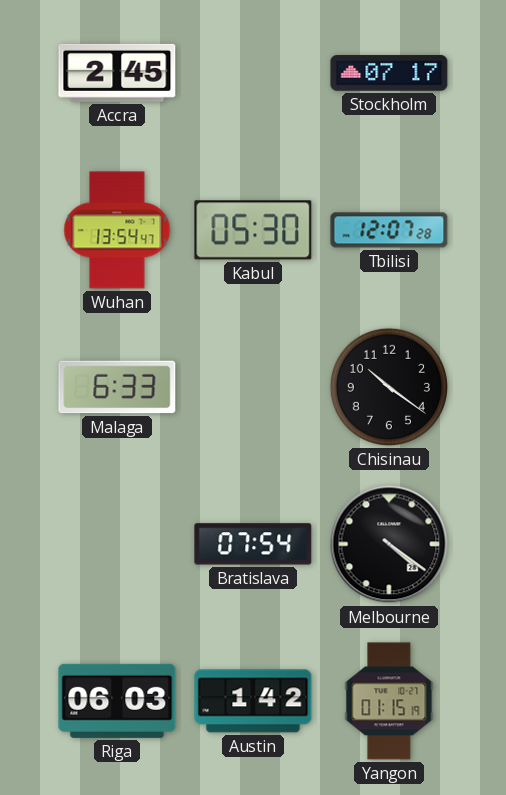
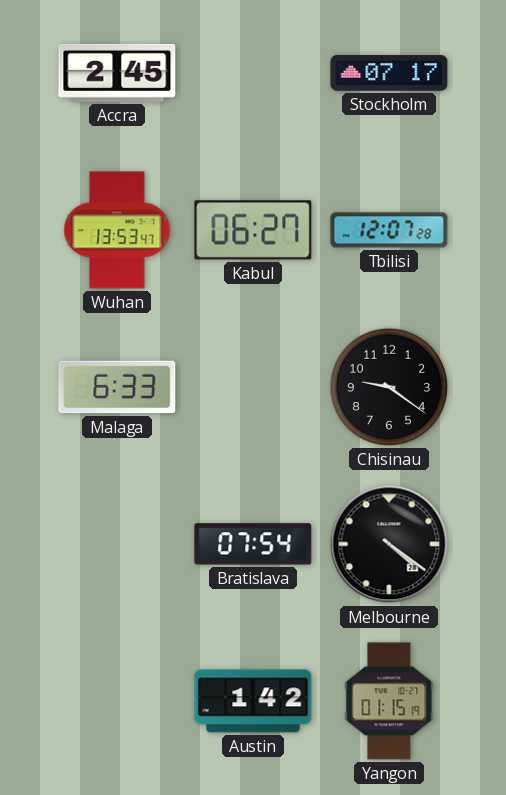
Wuhan: 13:54 -> 13:53
Kabul: 05:30 -> 06:27
Chisinau: 10:21 -> 9:21
Riga: 06:03 -> none
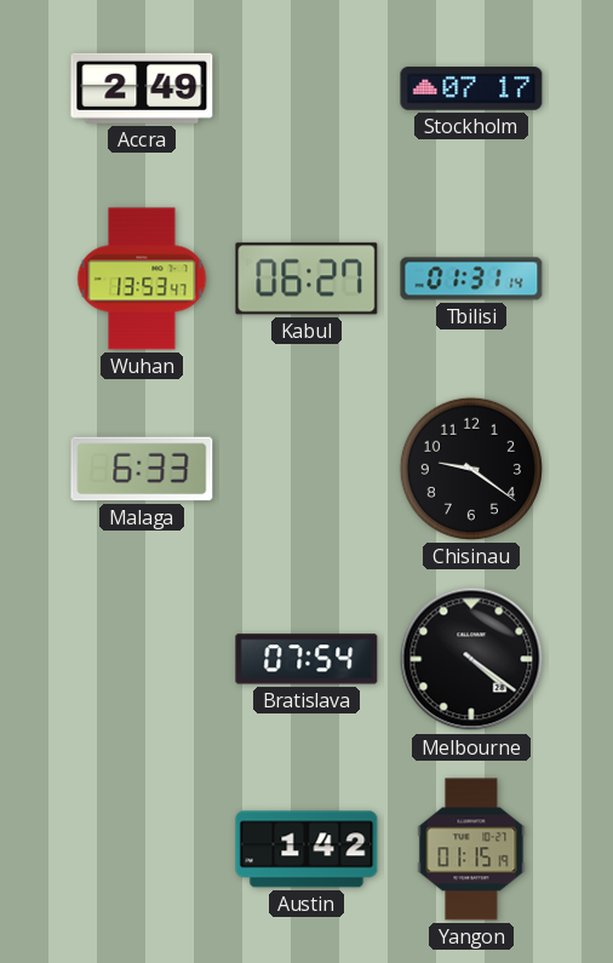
Accra: 2:45 -> 2:49
Tbilisi: 12:07 -> 01:31
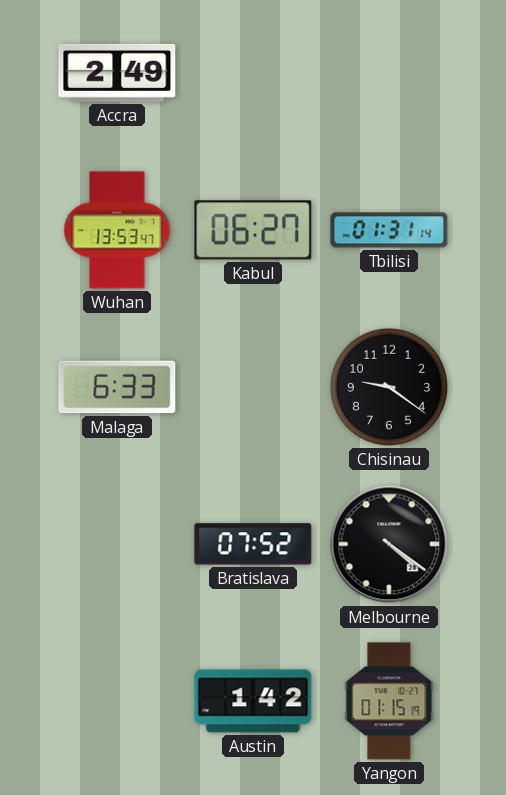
Stockholm: 07:17 -> none
Bratislava: 07:54 -> 07:52
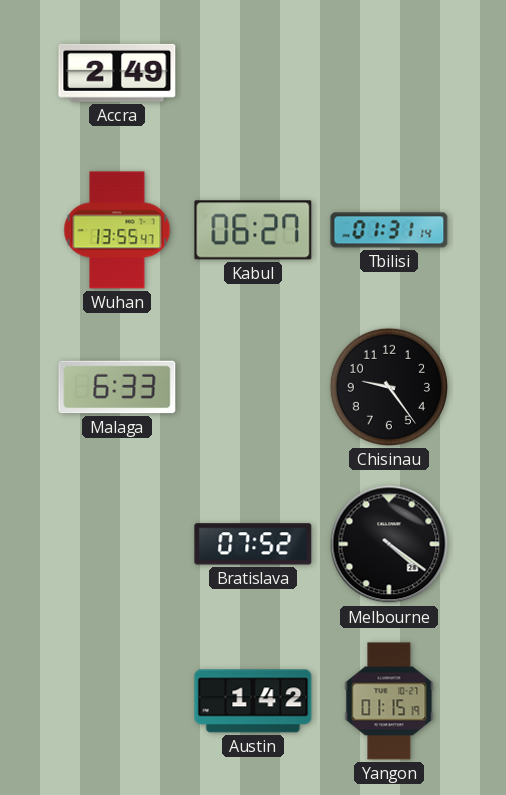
Wuhan: 13:53 -> 13:55
Chisinau: 9:21 -> 9:24
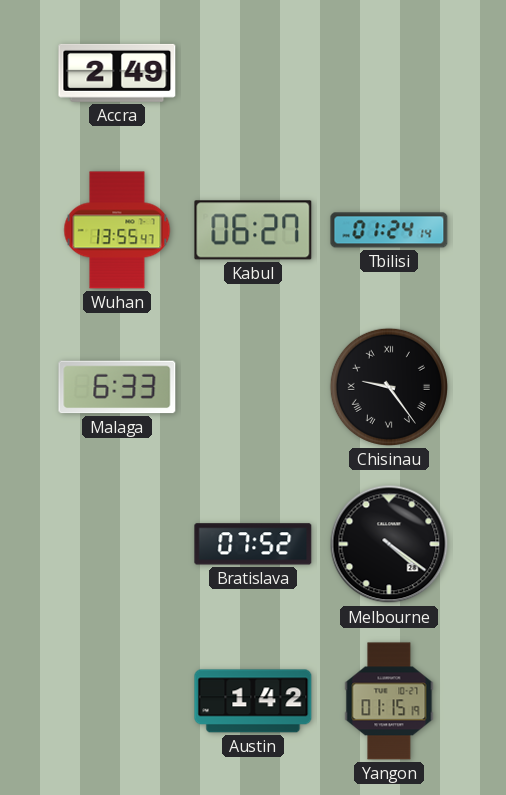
Tbilisi: 01:31 -> 01:24
Chisinau numerals: Arabic -> Roman
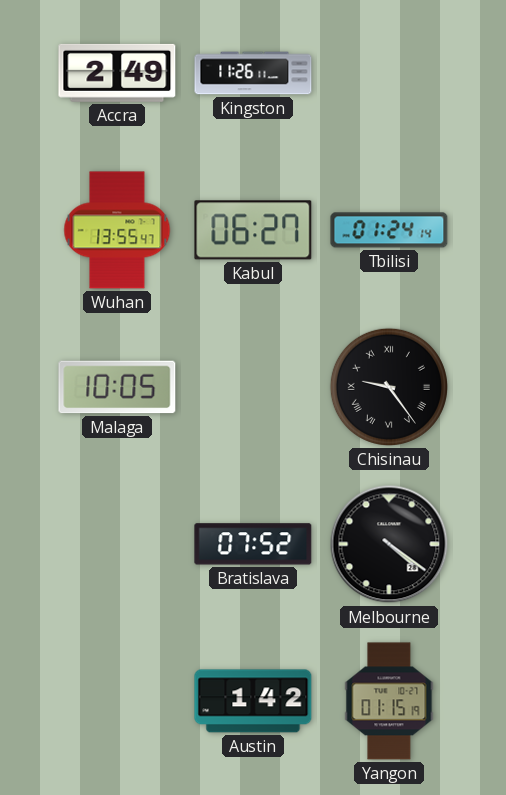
Kingston: none -> 11:26
Malaga: 6:33 -> 10:05
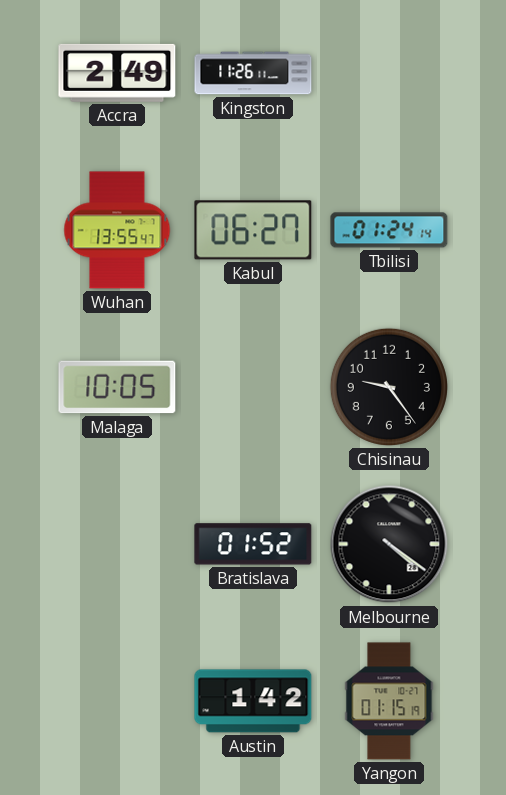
Chisinau numerals: Roman -> Arabic
Bratislava: 07:52 -> 01:52
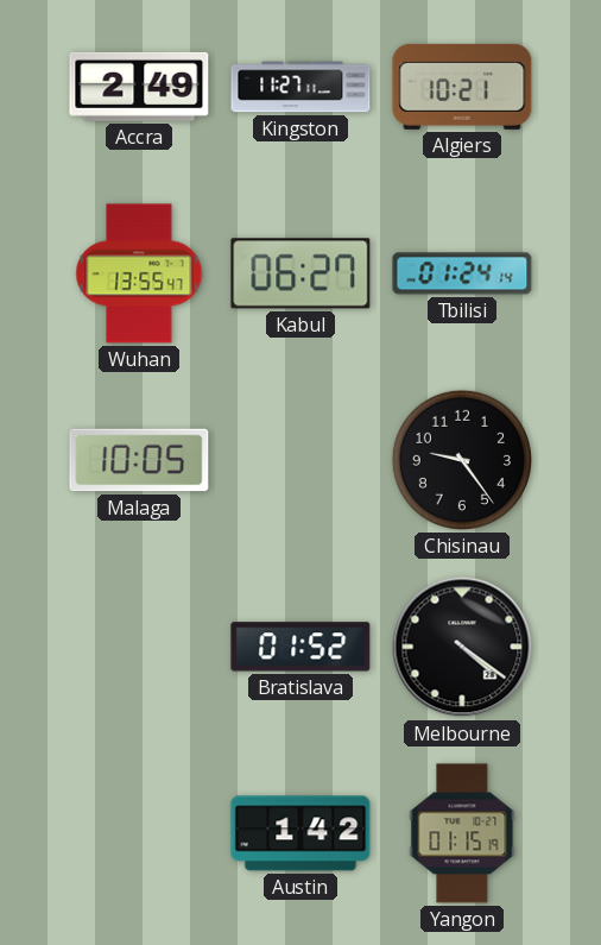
Kingston: 11:26 -> 11:27
Algiers: none -> 10:21
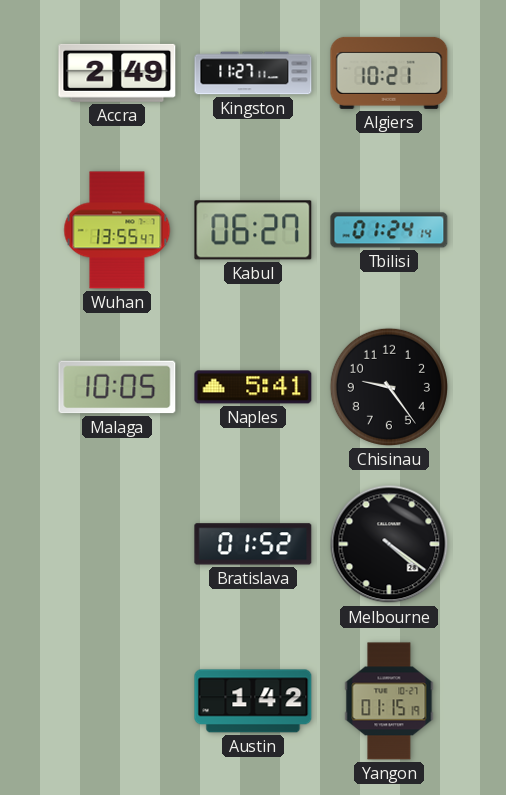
Naples: none -> 5:41
